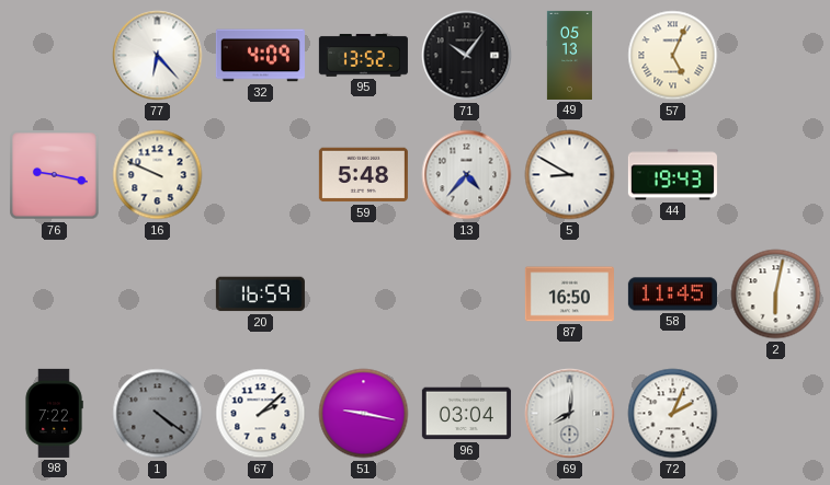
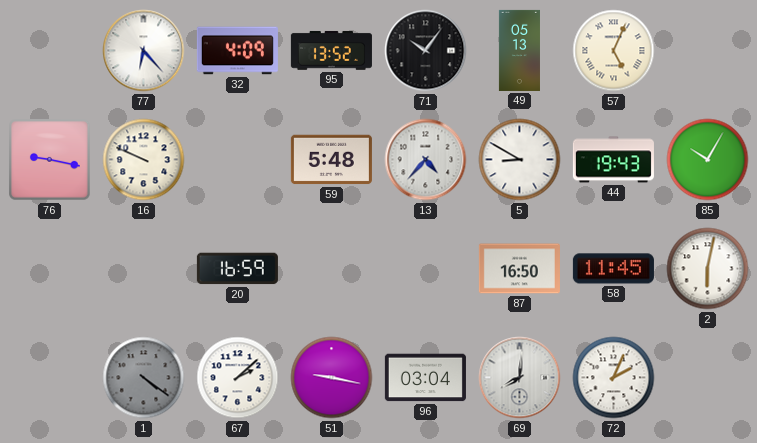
85: none -> 10:05
98: 7:22 -> none
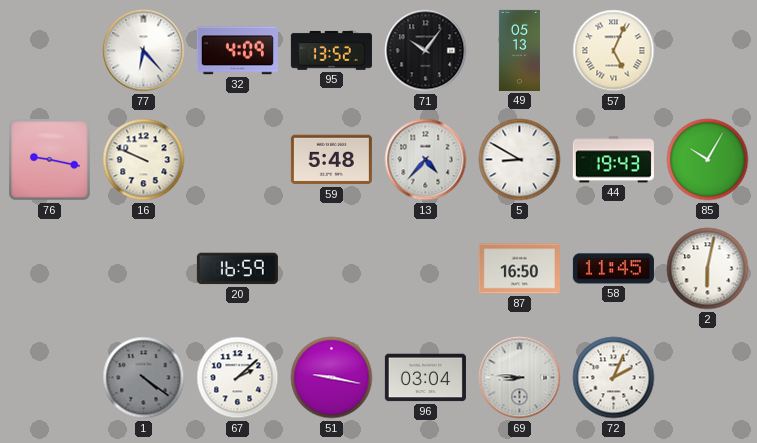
69: 8:01 -> 8:46
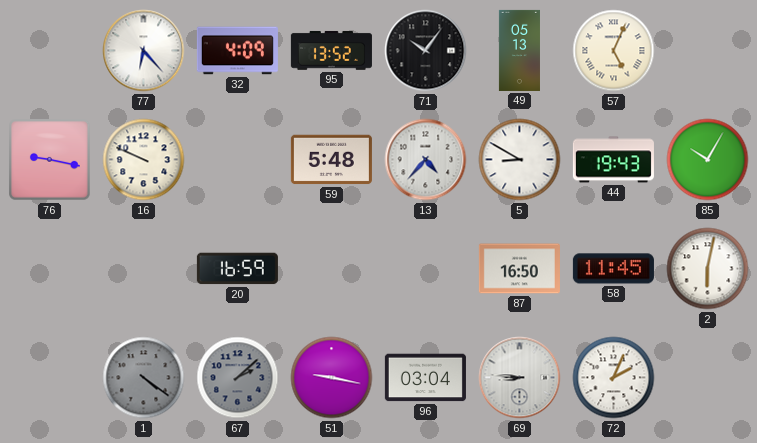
67 dial: white -> grey
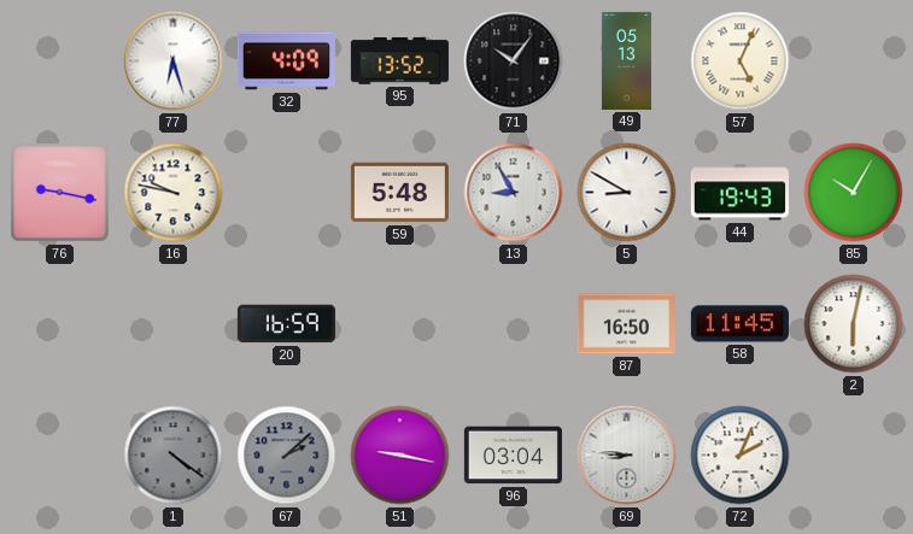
77: 6:23 -> 6:27
16: 9:49 -> 9:47
13: 4:37 -> 8:55
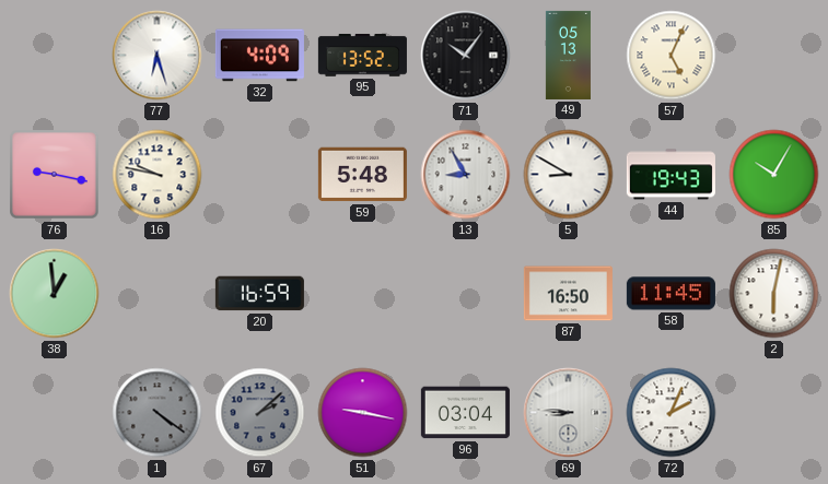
38: none -> 12:59
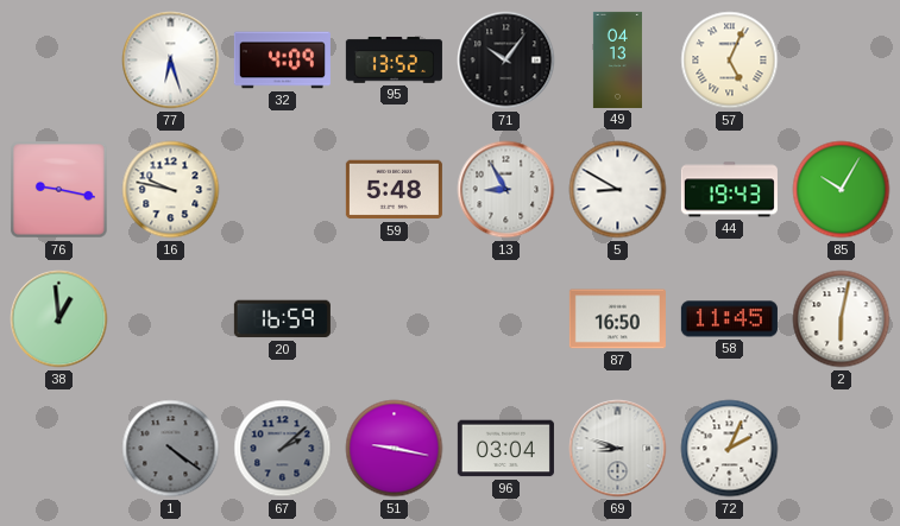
49: 05:13 -> 04:13
69: 8:46 -> 8:48
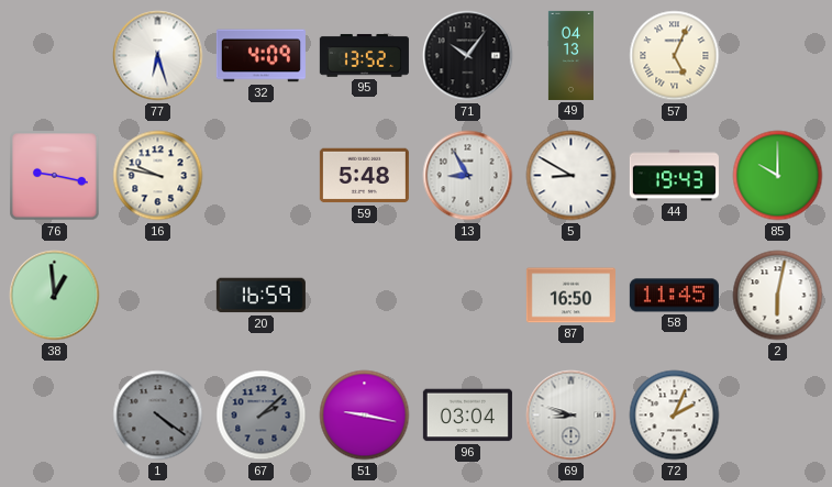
85: 10:05 -> 10:00
